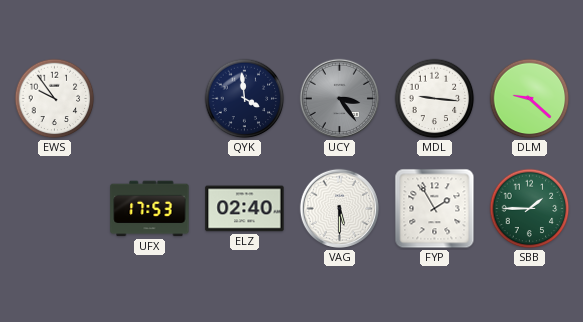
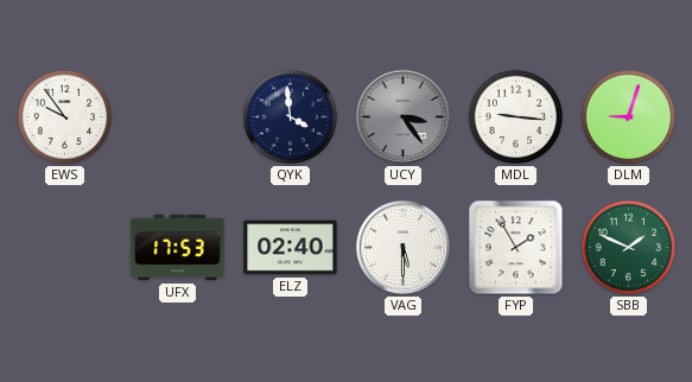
DLM: 9:22 -> 9:03
SBB: 1:45 -> 1:49
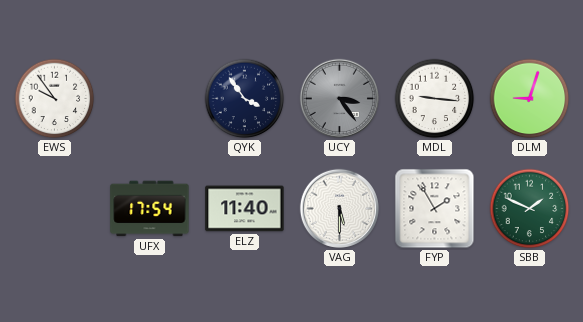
QYK: 3:59 -> 3:54
UFX: 17:53 -> 17:54
ELZ: 02:40 -> 11:40
